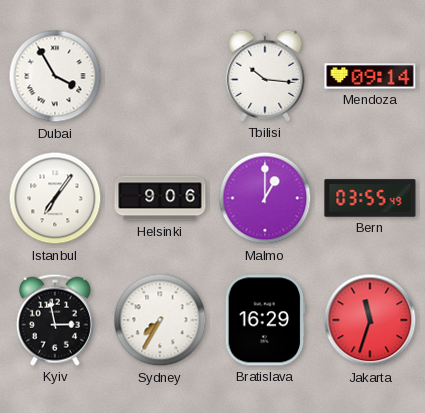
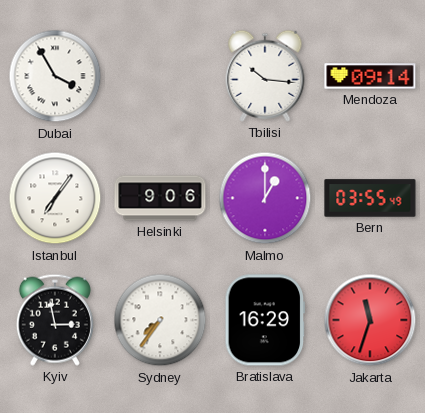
Sydney: 7:35 -> 7:36
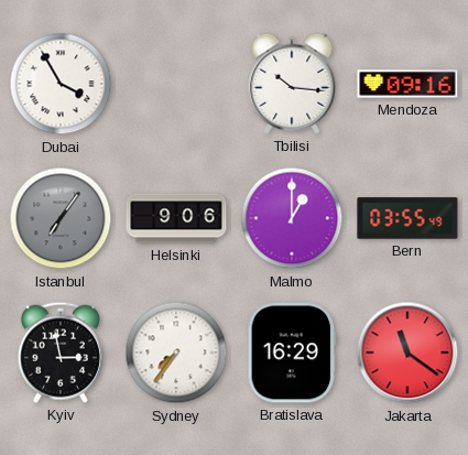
Mendoza: 09:14 -> 09:16
Istanbul dial: white -> grey
Jakarta: 11:33 -> 11:21
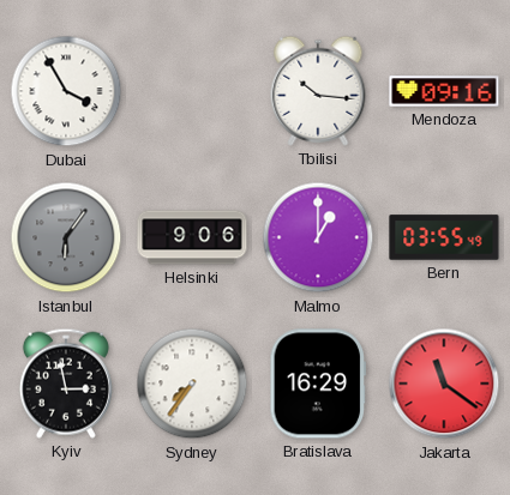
Istanbul: 7:06 -> 6:06
